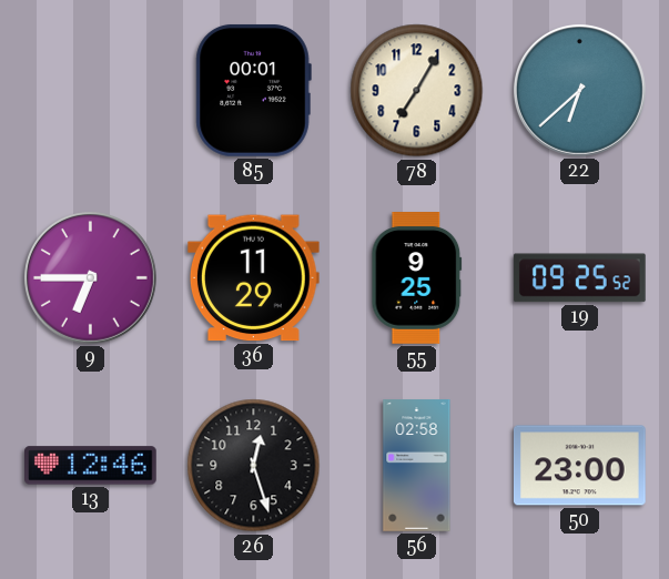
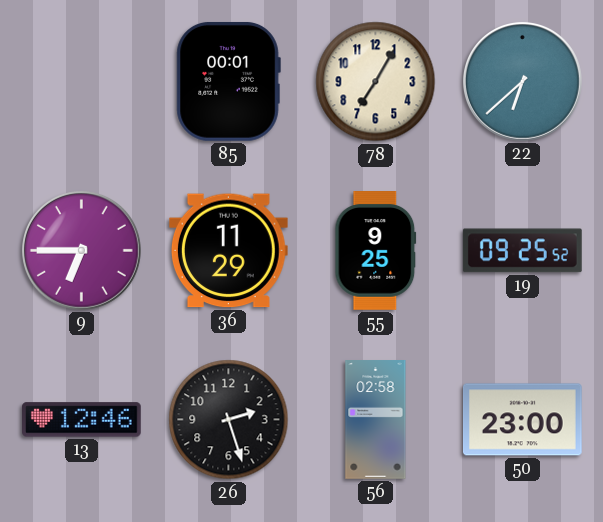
26: 12:27 -> 2:27
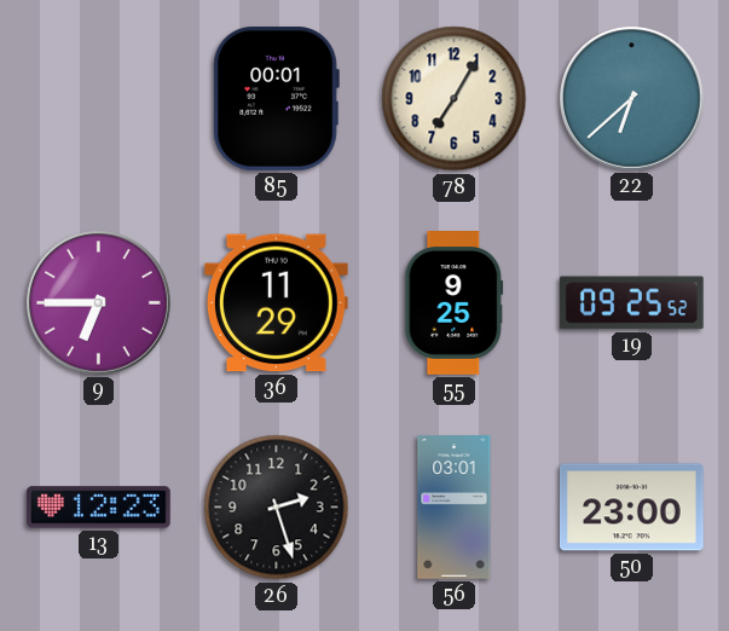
13: 12:46 -> 12:23
56: 02:58 -> 03:01
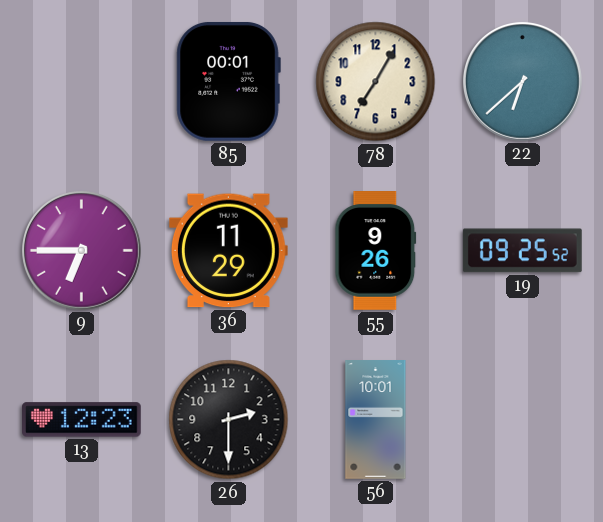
55: 9:25 -> 9:26
26: 2:27 -> 2:30
56: 03:01 -> 10:01
50: 23:00 -> none
